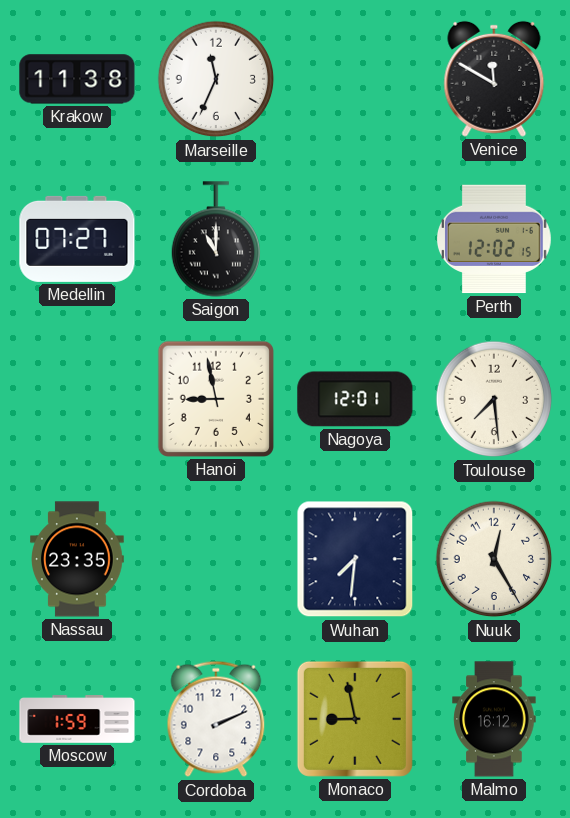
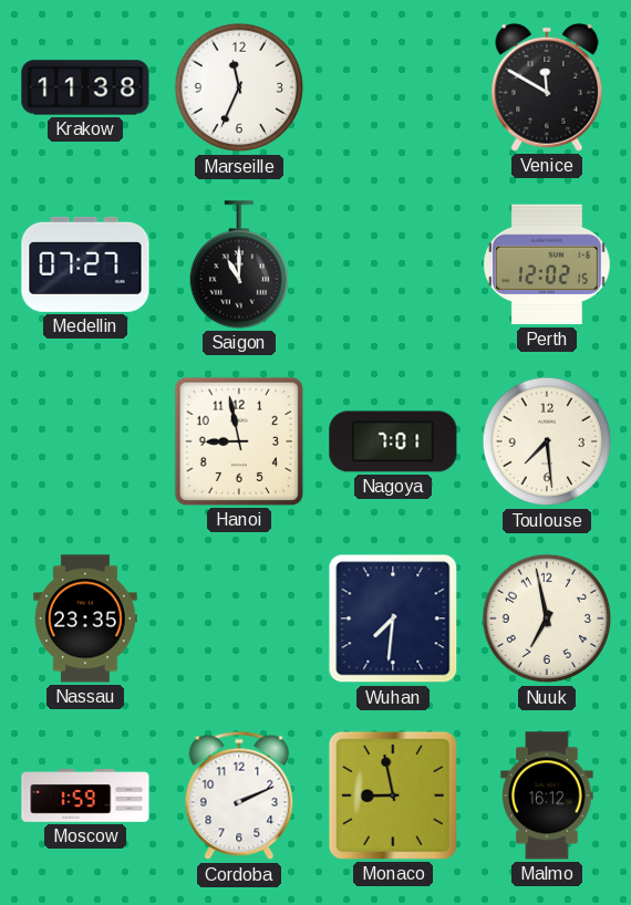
Nagoya: 12:01 -> 7:01
Nuuk: 12:25 -> 6:58
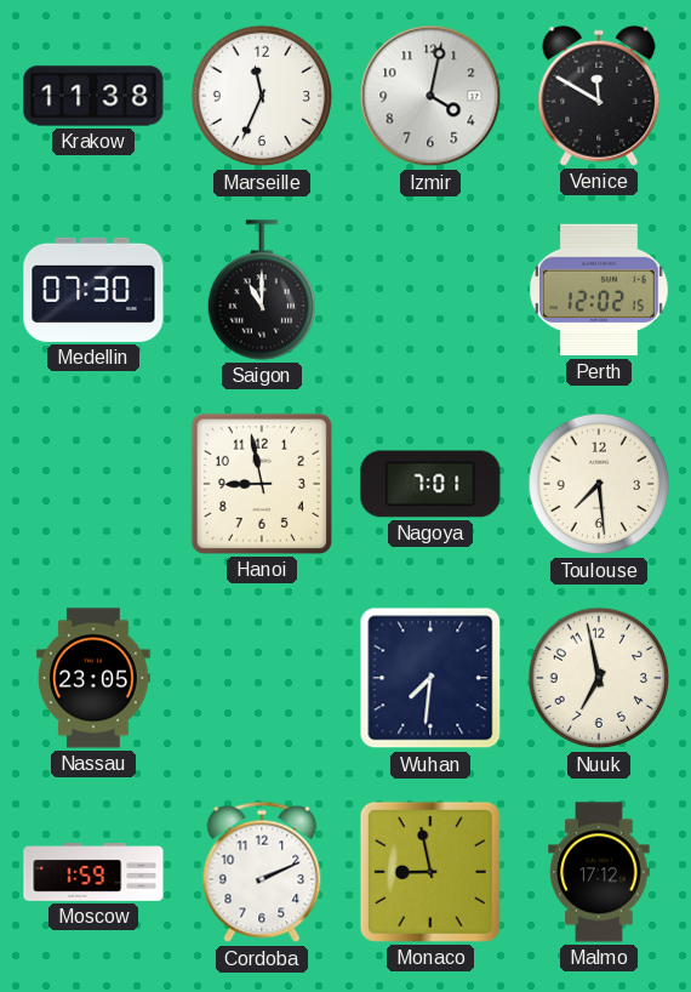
Izmir: none -> 4:02
Medellin: 07:27 -> 07:30
Nassau: 23:35 -> 23:05
Malmo: 16:12 -> 17:12
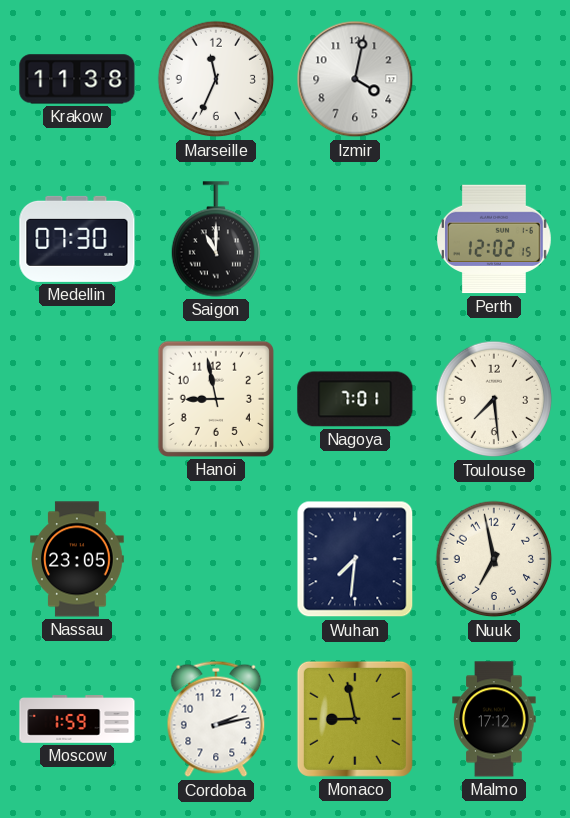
Venice: 11:50 -> none
Cordoba: 2:11 -> 2:13
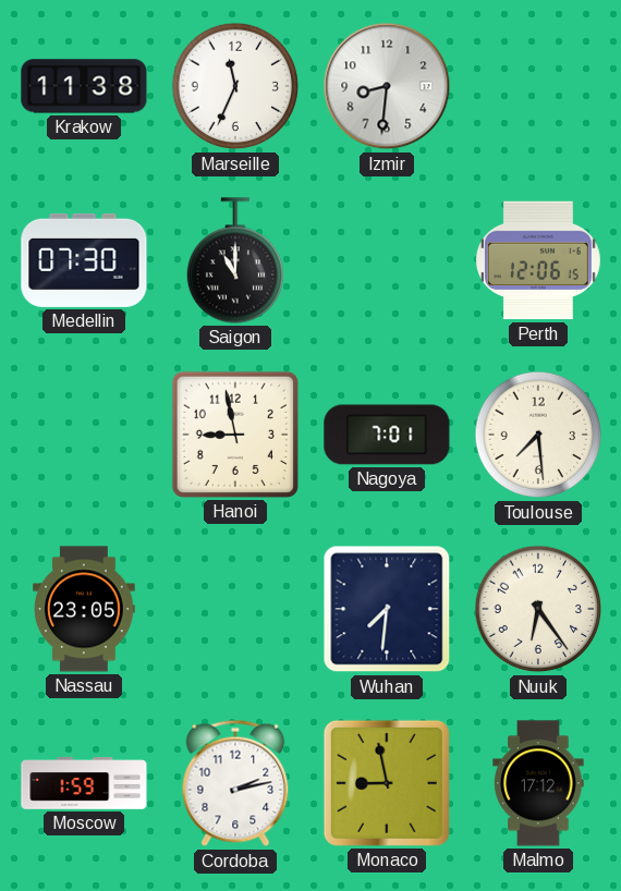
Izmir: 4:02 -> 8:31
Perth: 12:02 -> 12:06
Nuuk: 6:58 -> 6:24
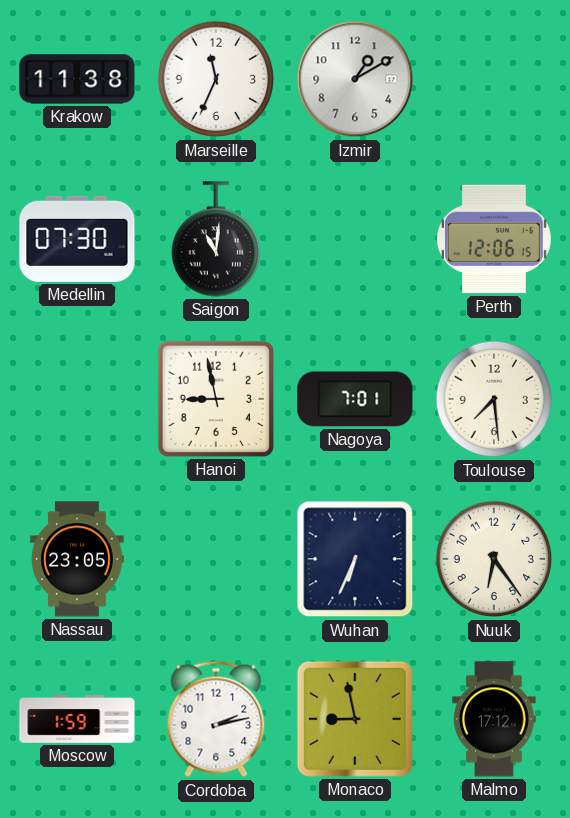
Izmir: 8:31 -> 1:10
Saigon: 11:00 -> 11:01
Wuhan: 7:31 -> 6:34
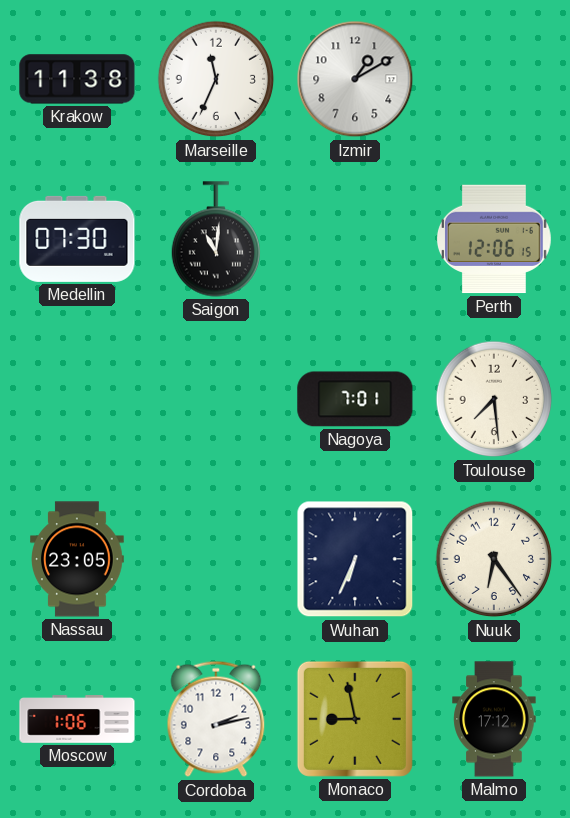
Hanoi: 8:58 -> none
Moscow: 1:59 -> 1:06
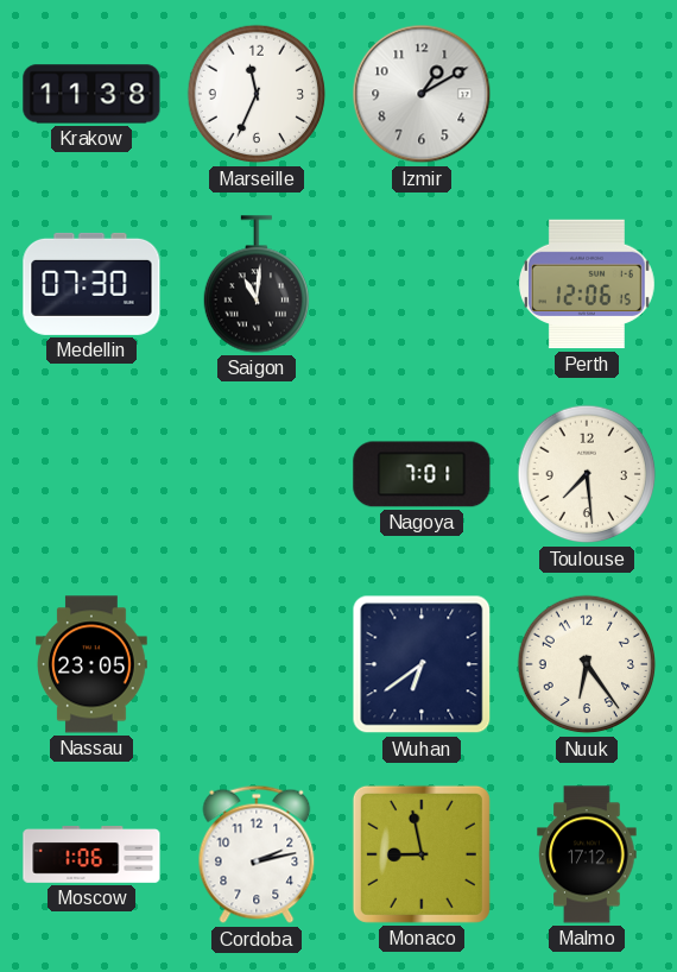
Wuhan: 6:34 -> 6:39
